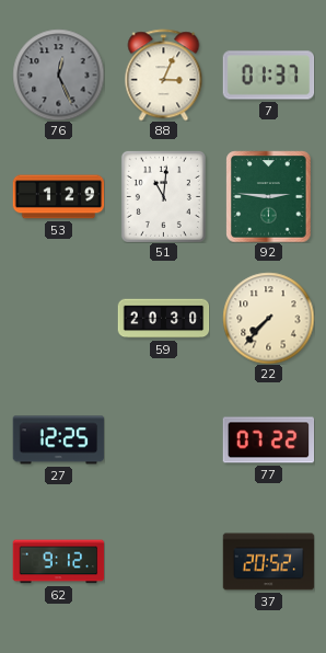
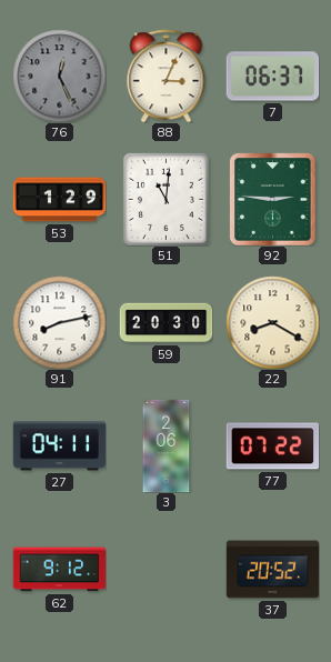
7: 01:37 -> 06:37
91: none -> 8:13
22: 7:37 -> 8:20
27: 12:25 -> 04:11
3: none -> 2:06
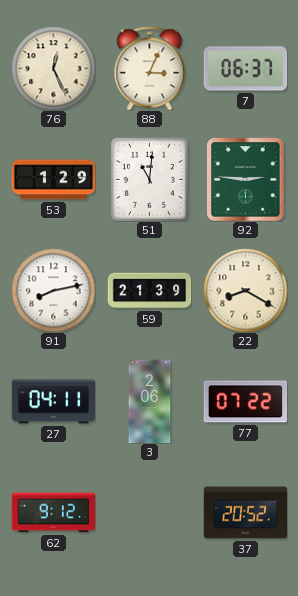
76 dial: grey -> cream
59: 20:30 -> 21:39
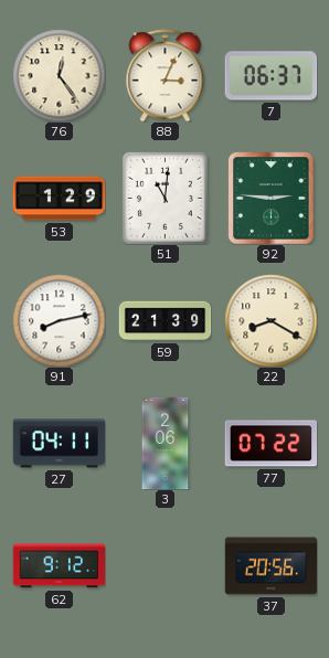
76: 12:26 -> 12:24
37: 20:52 -> 20:56
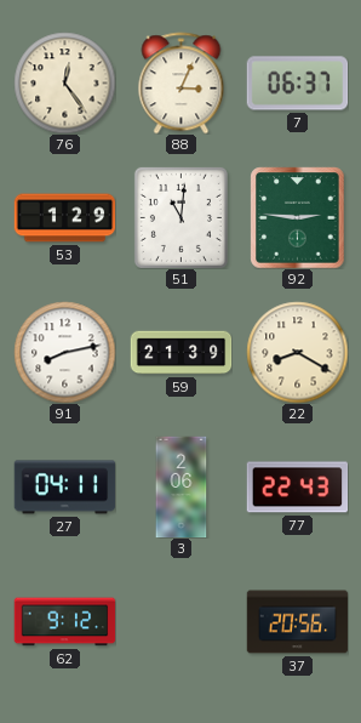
77: 07:22 -> 22:43
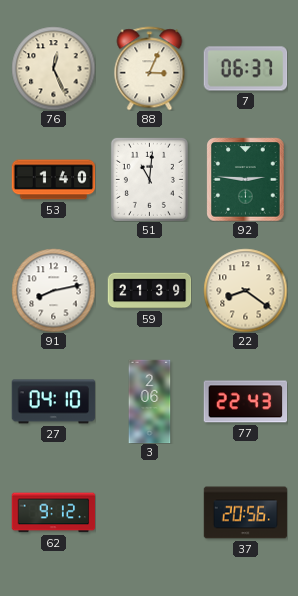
76: 12:24 -> 12:26
53: 1:29 -> 1:40
22: 8:20 -> 8:21
27: 04:11 -> 04:10
